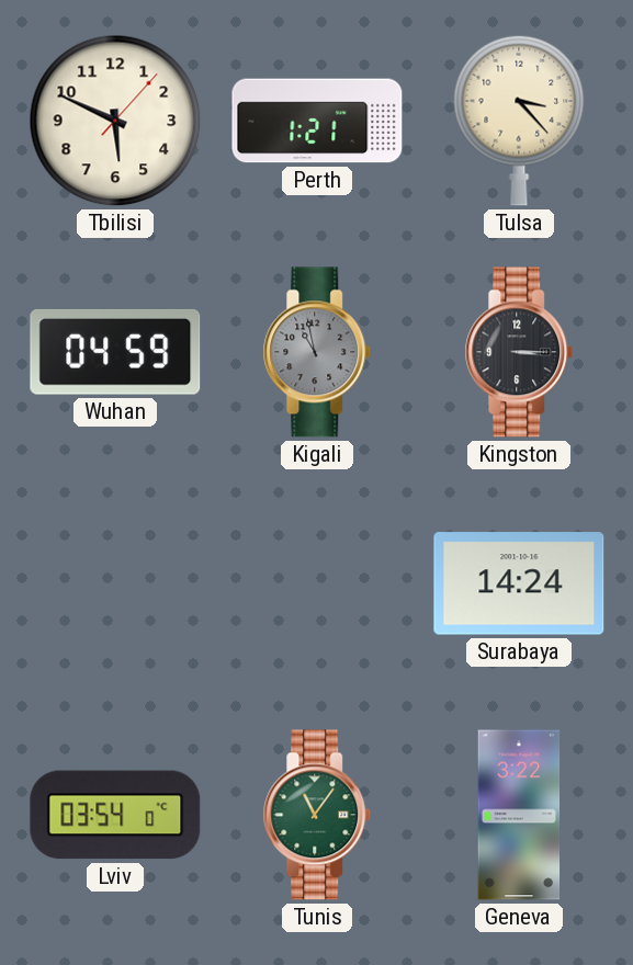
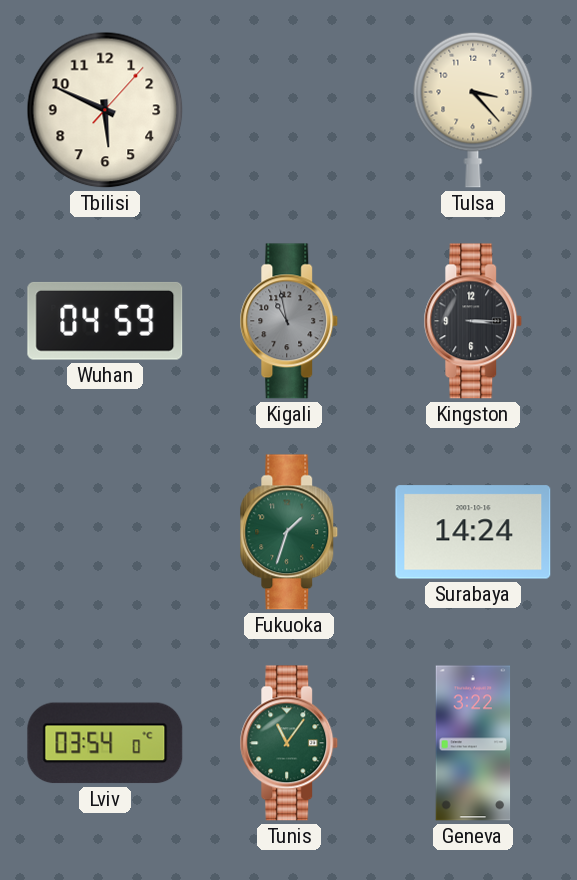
Perth: 1:21 -> none
Fukuoka: none -> 1:33
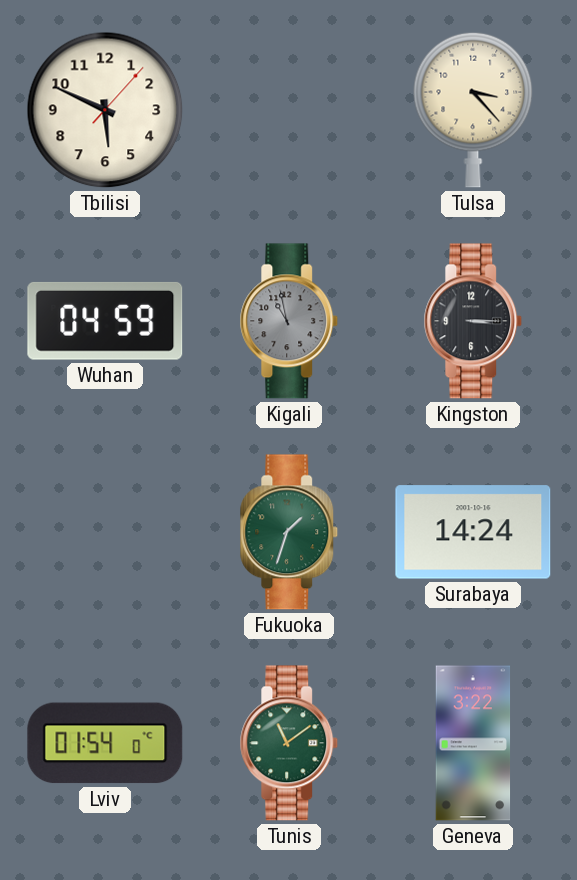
Lviv: 03:54 -> 01:54
Tunis: 11:06 -> 11:09
